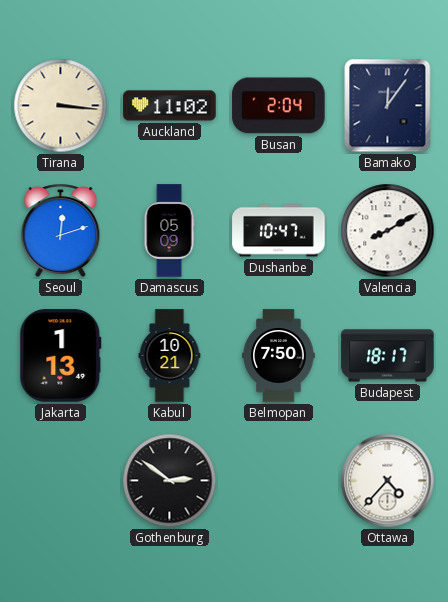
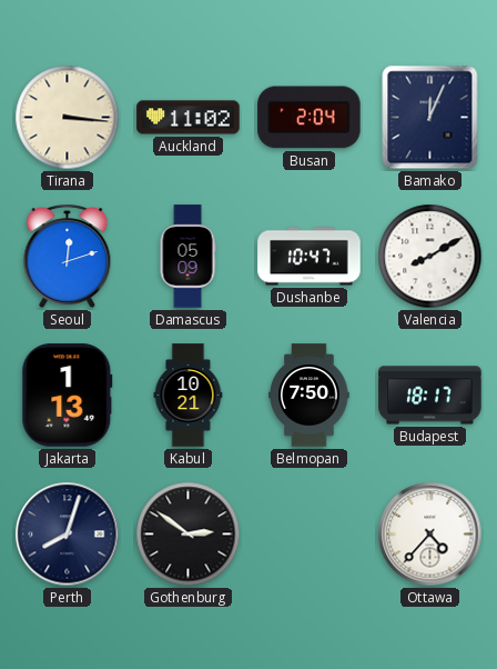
Bamako: 12:06 -> 12:04
Perth: none -> 8:03
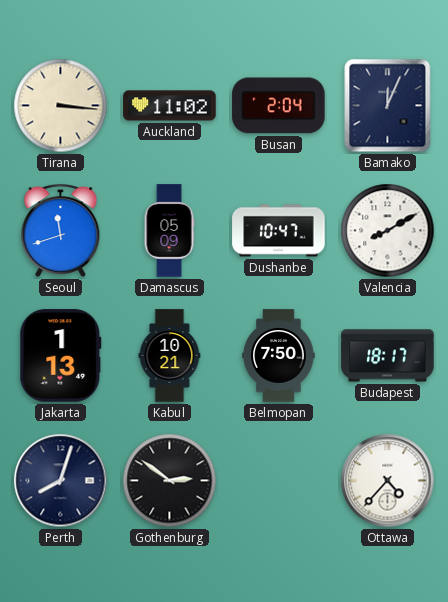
Seoul: 12:12 -> 11:42
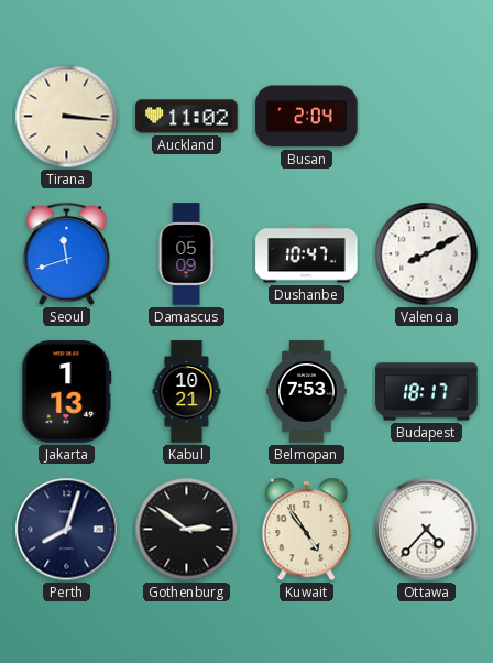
Bamako: 12:04 -> none
Belmopan: 7:50 -> 7:53
Kuwait: none -> 4:54
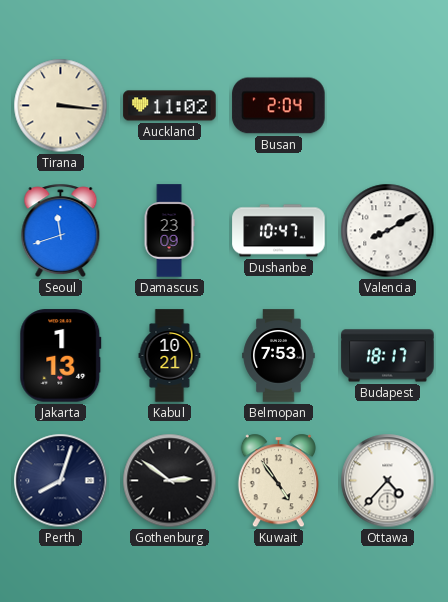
Damascus: 05:09 -> 23:09
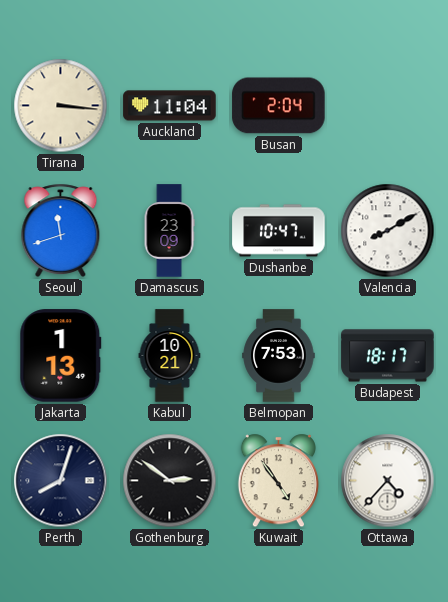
Auckland: 11:02 -> 11:04
